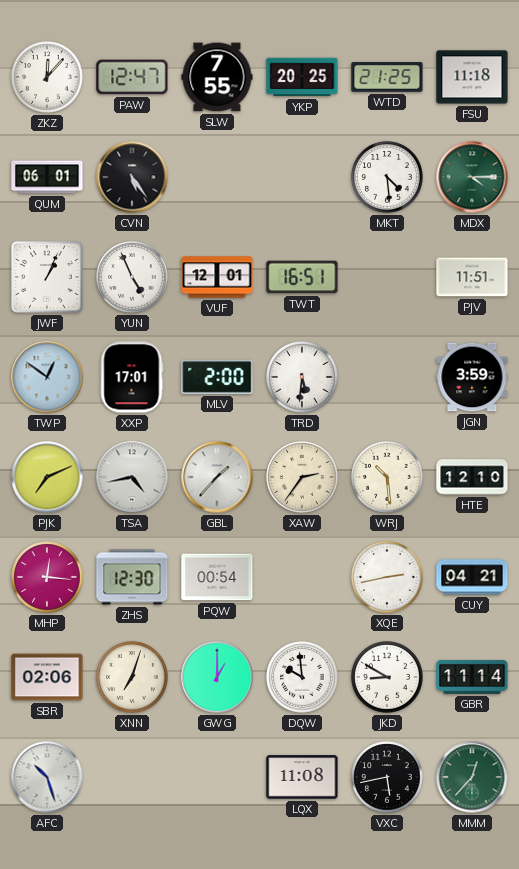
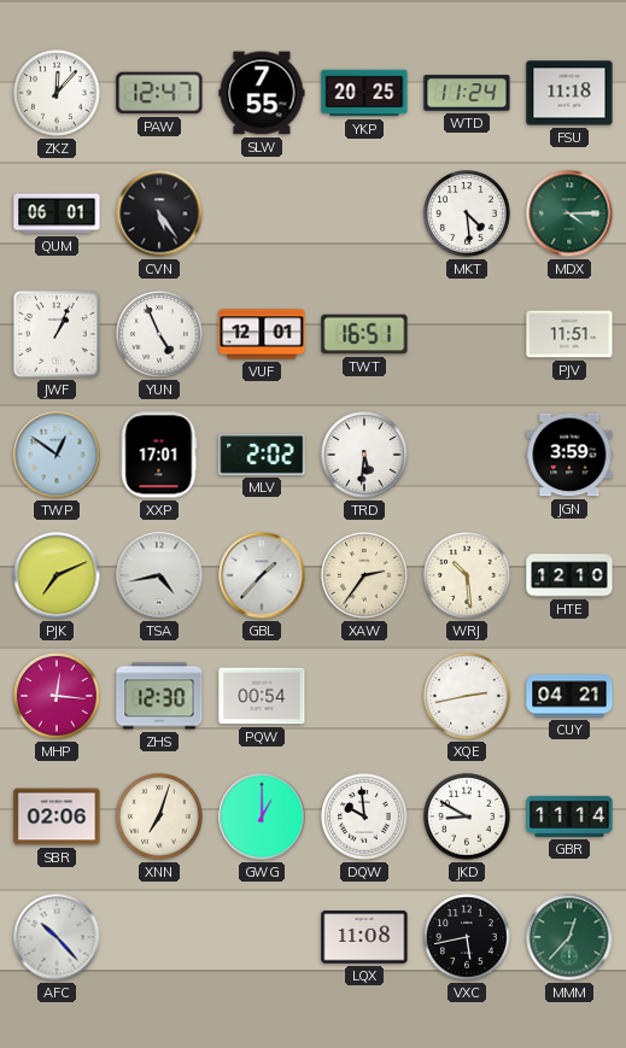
WTD: 21:25 -> 11:24
MLV: 2:00 -> 2:02
AFC: 10:27 -> 10:23
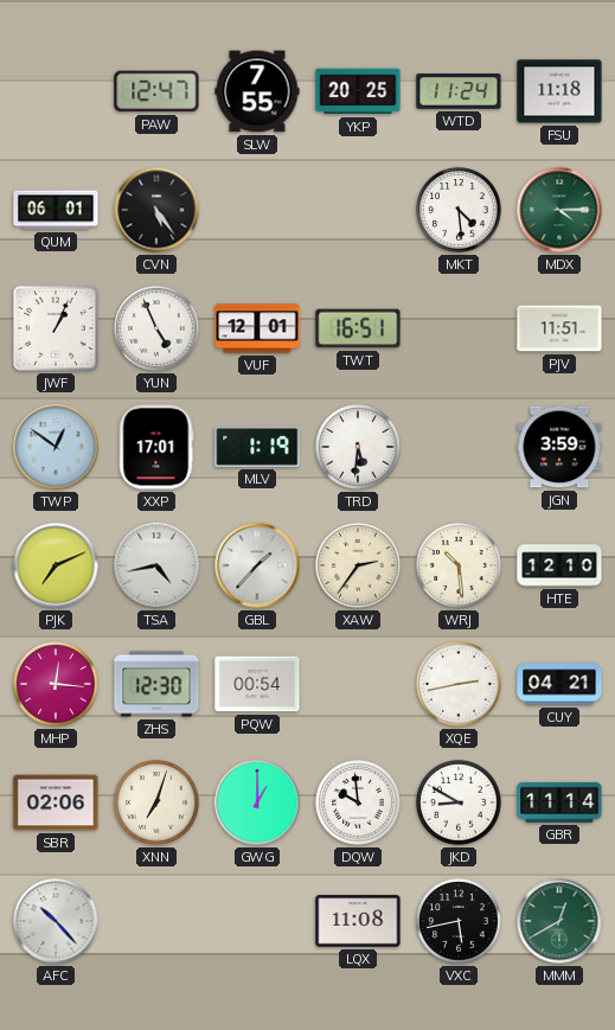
ZKZ: 12:07 -> none
MLV: 2:02 -> 1:19
MMM: 12:37 -> 12:40
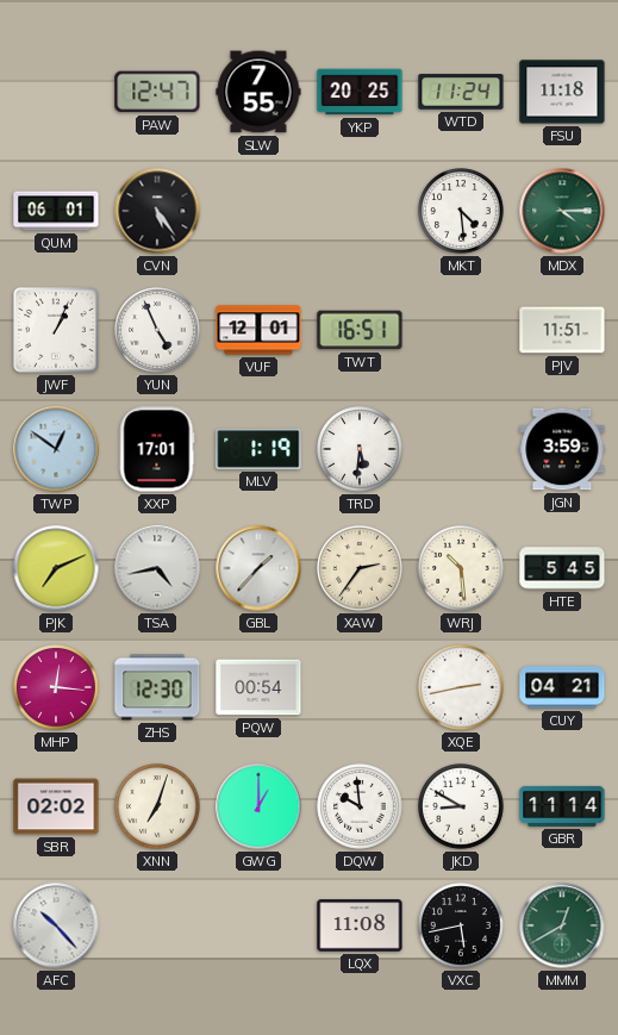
HTE: 12:10 -> 5:45
SBR: 02:06 -> 02:02
